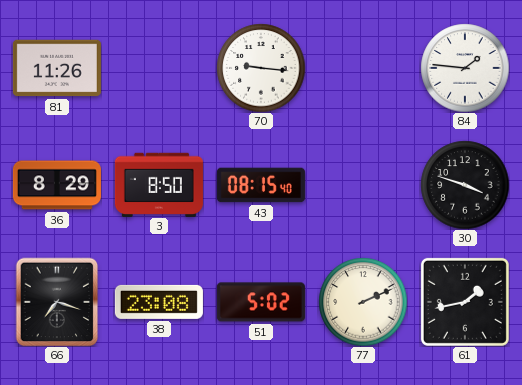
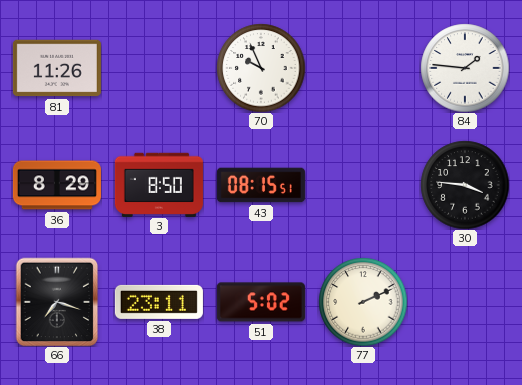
70: 9:16 -> 9:56
43: 08:15:40 -> 08:15:51
30: 3:48 -> 3:46
38: 23:08 -> 23:11
61: 1:43 -> none
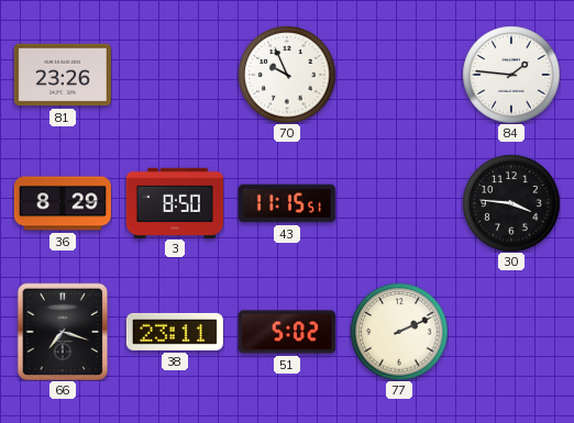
81: 11:26 -> 23:26
43: 08:15 -> 11:15
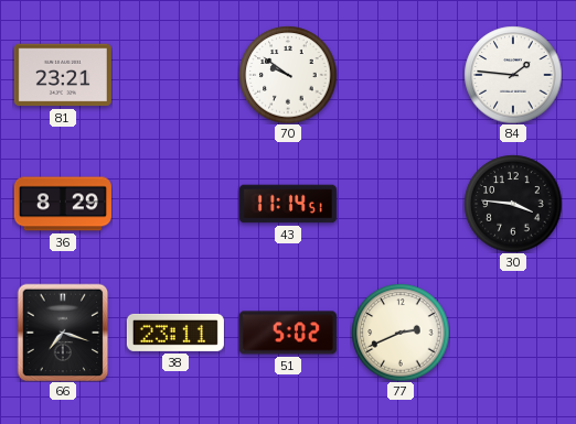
81: 23:26 -> 23:21
70: 9:56 -> 9:51
3: 8:50 -> none
43: 11:15 -> 11:14
77: 2:11 -> 2:41
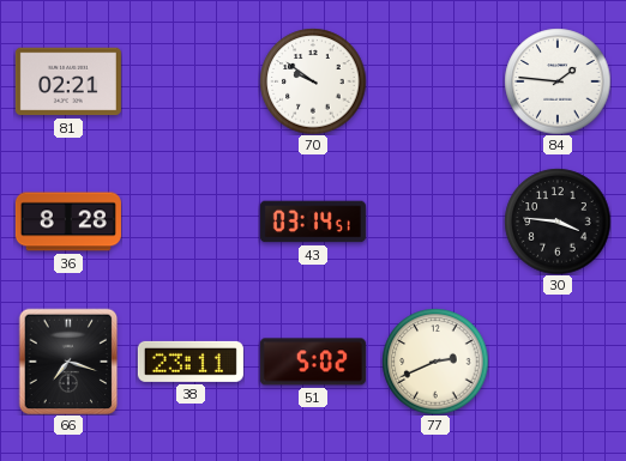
81: 23:21 -> 02:21
36: 8:29 -> 8:28
43: 11:14 -> 03:14
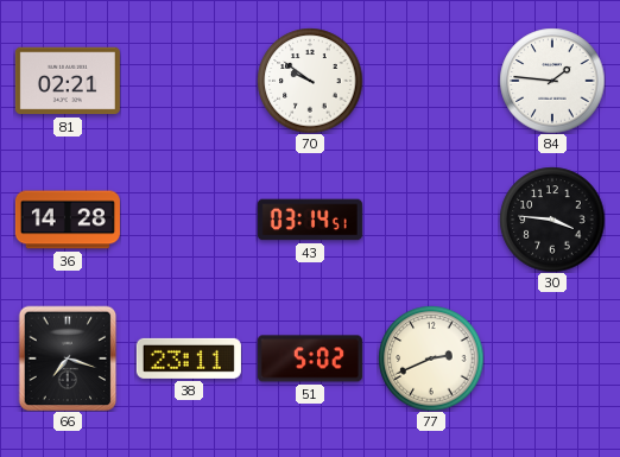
36: 8:28 -> 14:28
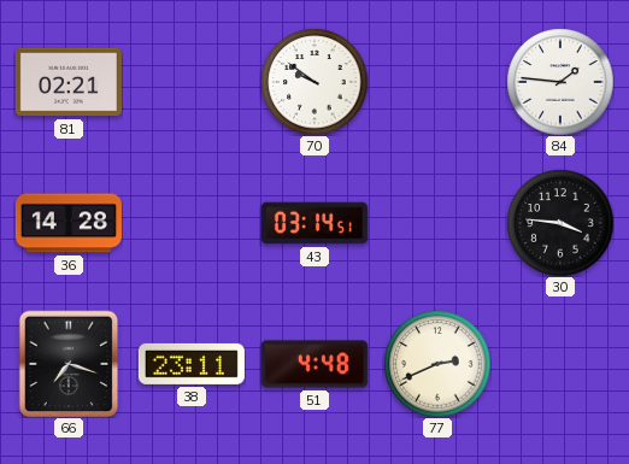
51: 5:02 -> 4:48
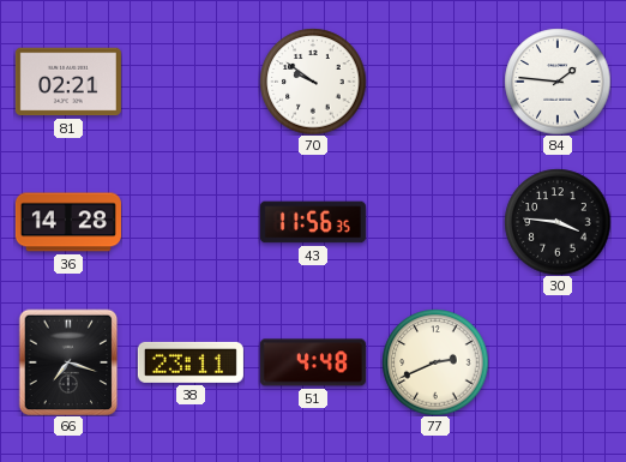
43: 03:14 -> 11:56
